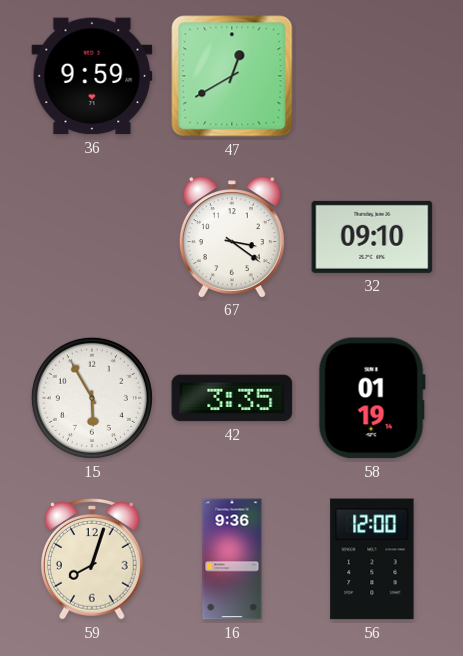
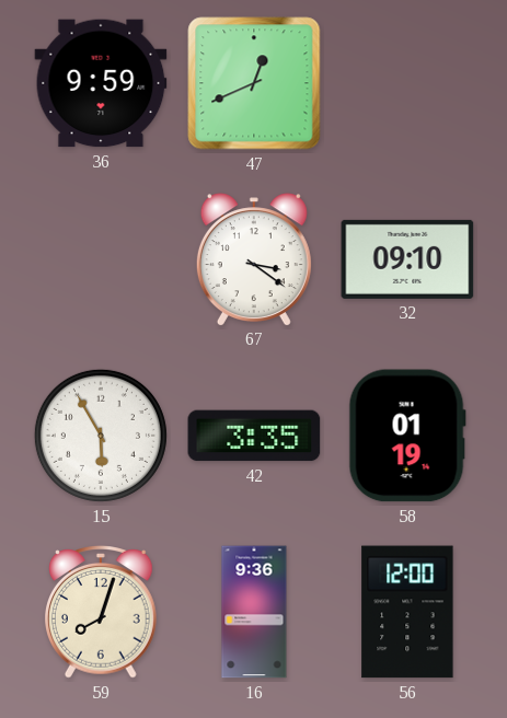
47: 12:40 -> 12:41
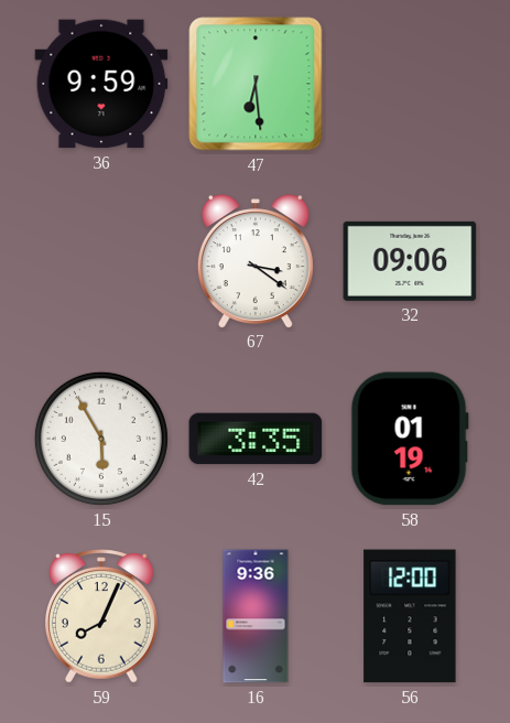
47: 12:41 -> 6:29
32: 09:10 -> 09:06
59: 8:03 -> 8:04
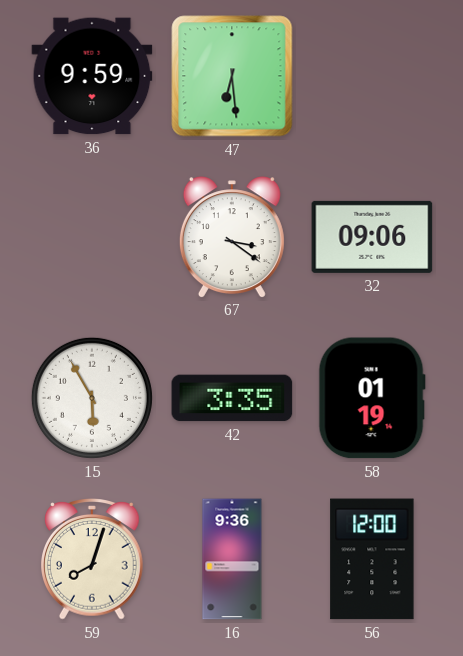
59: 8:04 -> 8:03
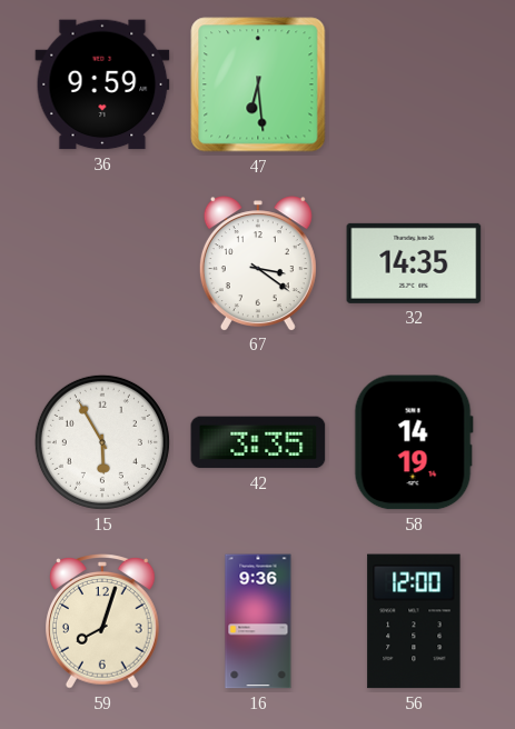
32: 09:06 -> 14:35
58: 01:19 -> 14:19
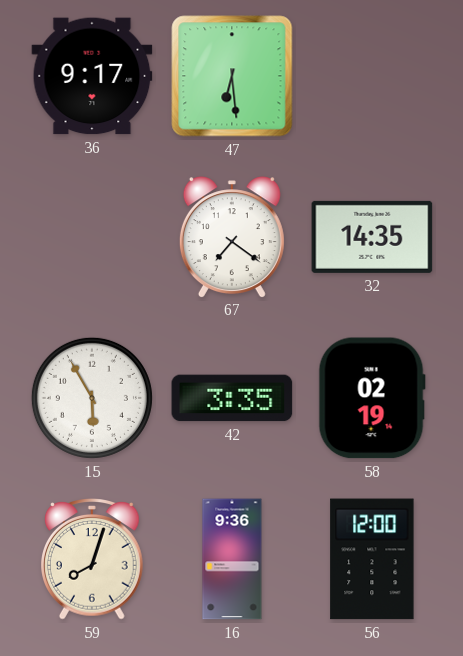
36: 9:59 -> 9:17
67: 3:21 -> 7:21
58: 14:19 -> 02:19
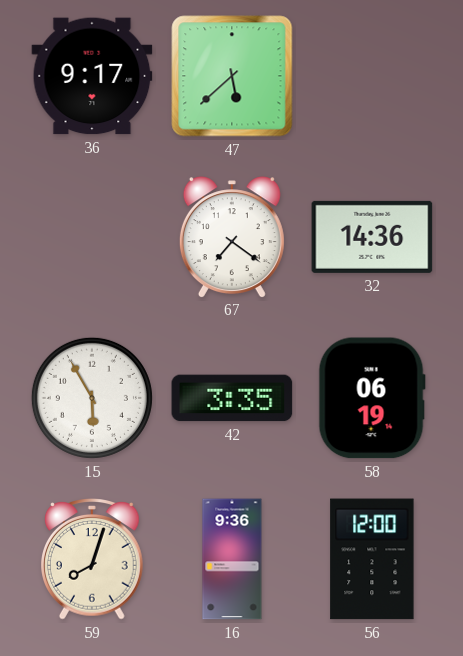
47: 6:29 -> 5:38
32: 14:35 -> 14:36
58: 02:19 -> 06:19
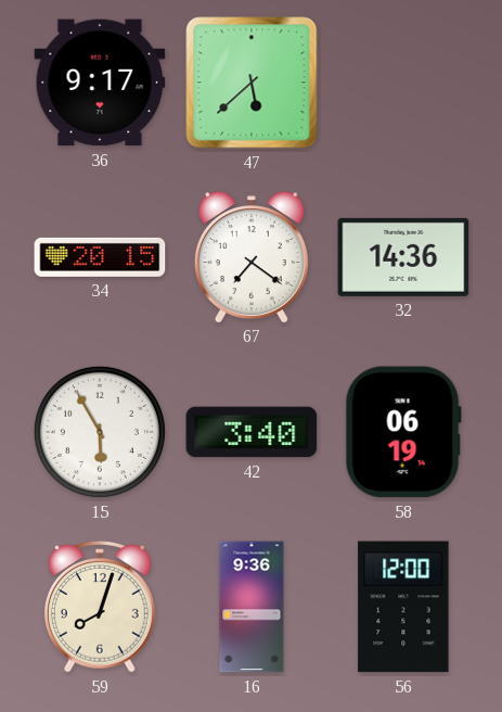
34: none -> 20:15
42: 3:35 -> 3:40
